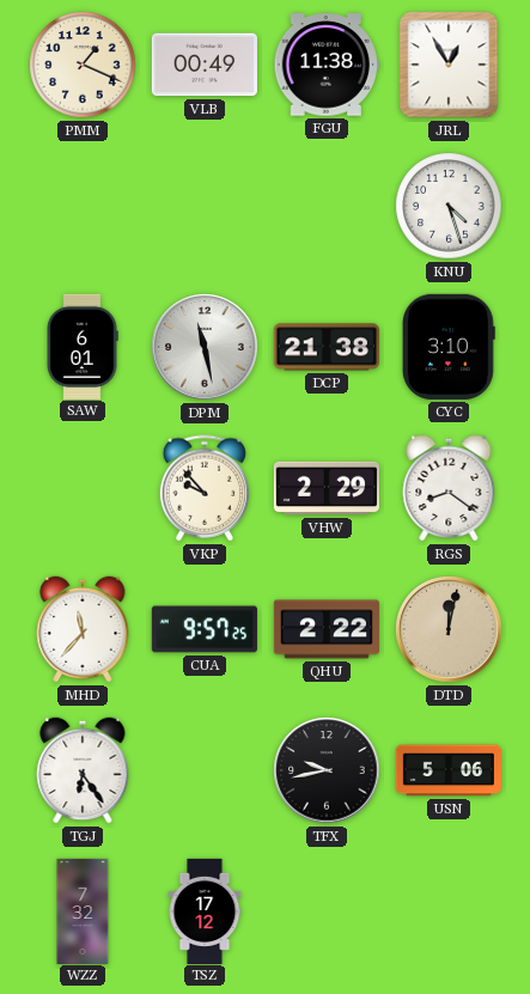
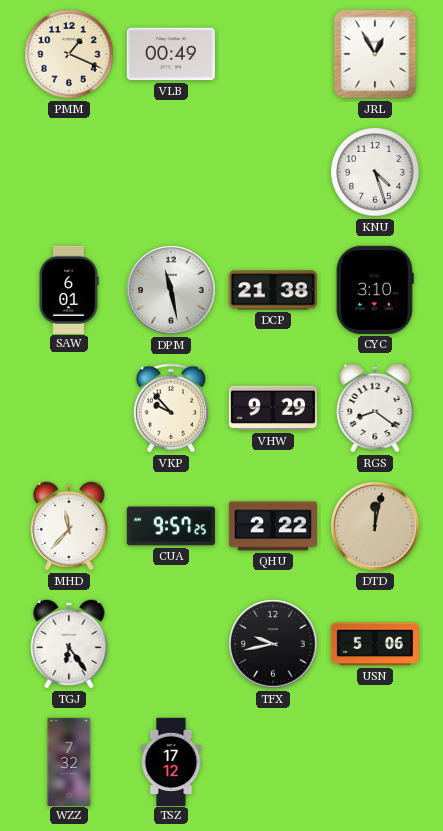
FGU: 11:38 -> none
VHW: 2:29 -> 9:29
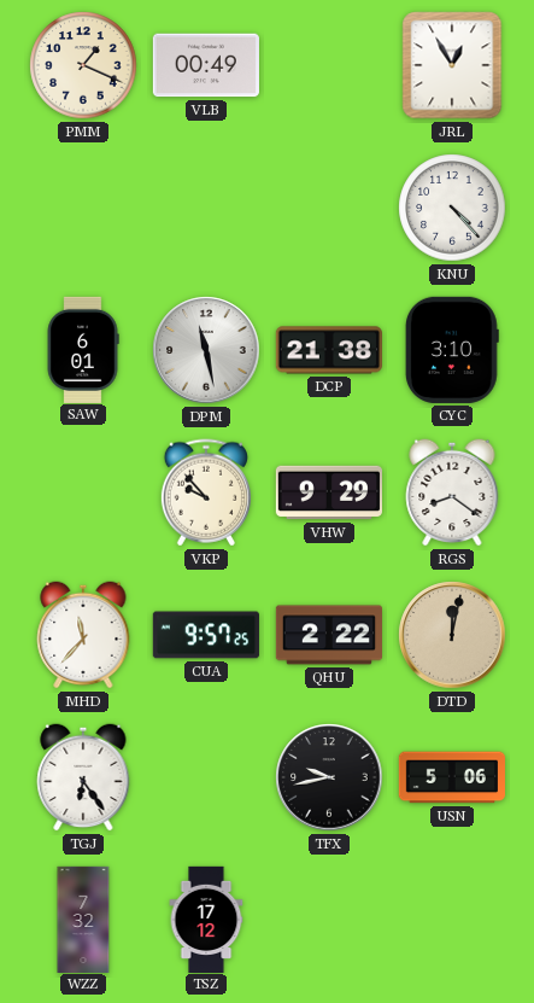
KNU: 4:27 -> 4:23
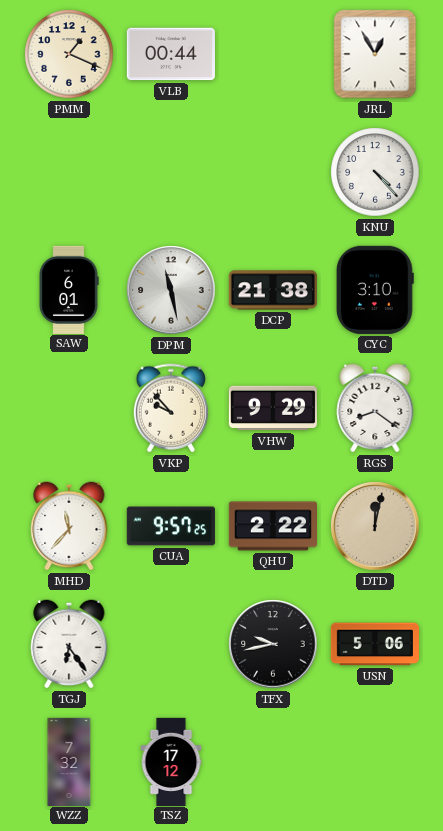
VLB: 00:49 -> 00:44
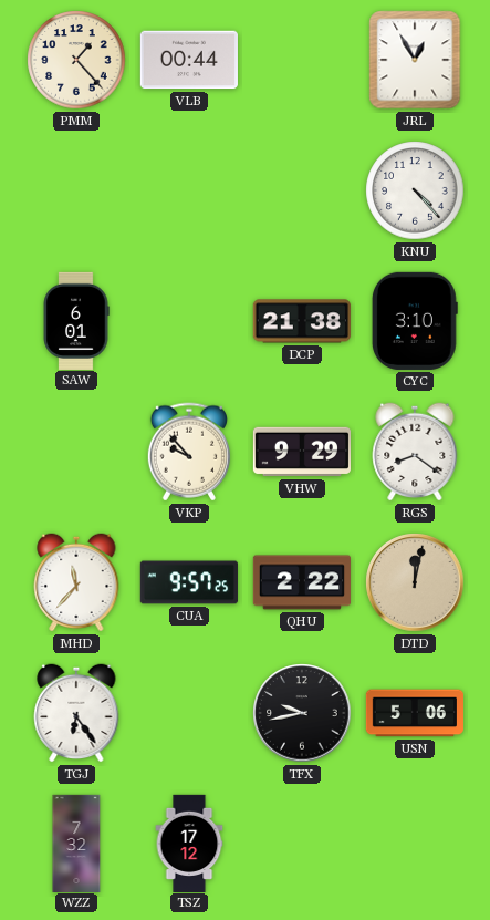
PMM: 1:19 -> 1:23
DPM: 11:28 -> none
